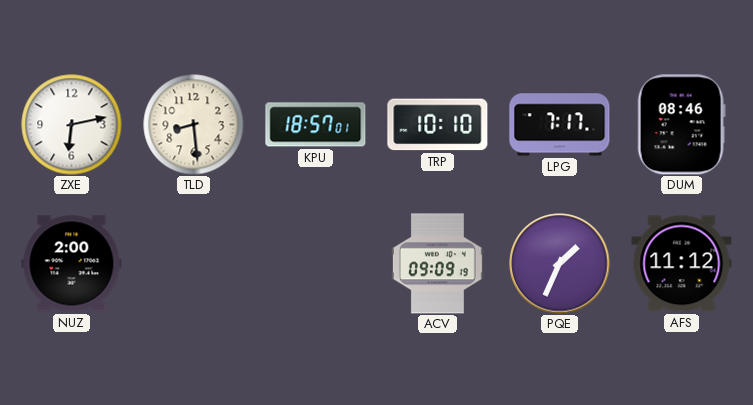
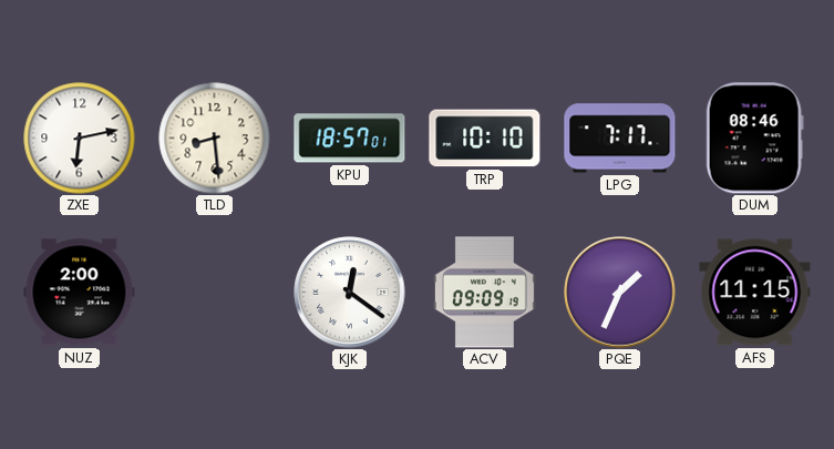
KJK: none -> 12:21
AFS: 11:12 -> 11:15
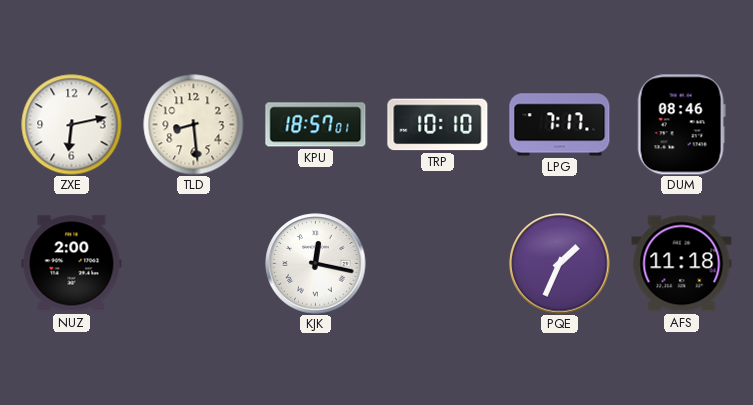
KJK: 12:21 -> 12:17
ACV: 09:09 -> none
AFS: 11:15 -> 11:18
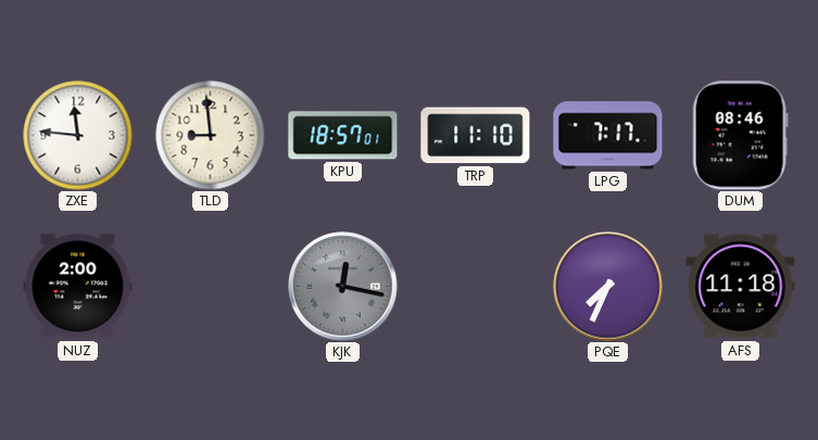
ZXE: 6:13 -> 11:46
TLD: 8:29 -> 8:59
TRP: 10:10 -> 11:10
KJK dial: white -> grey
PQE: 1:34 -> 7:34
